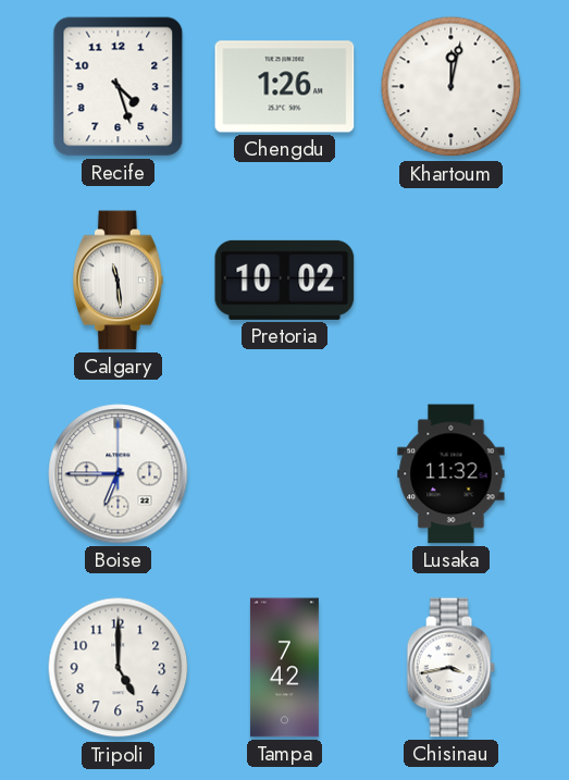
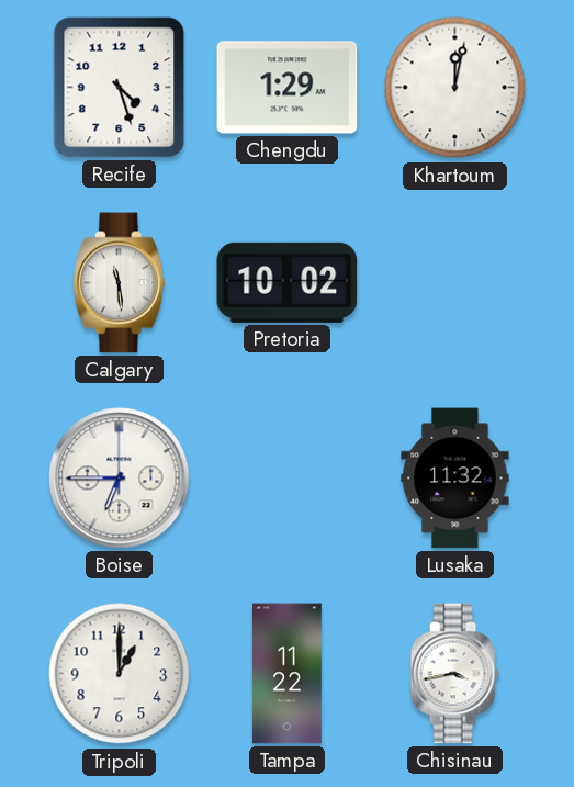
Chengdu: 1:26 -> 1:29
Tripoli: 5:00 -> 1:00
Tampa: 7:42 -> 11:22
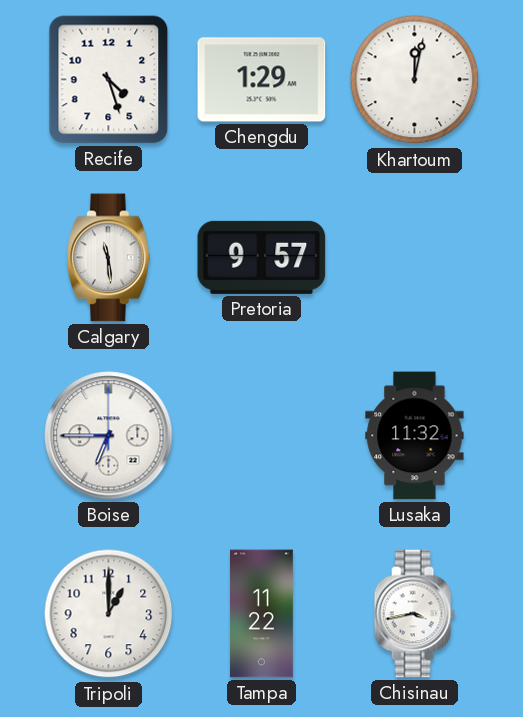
Pretoria: 10:02 -> 9:57
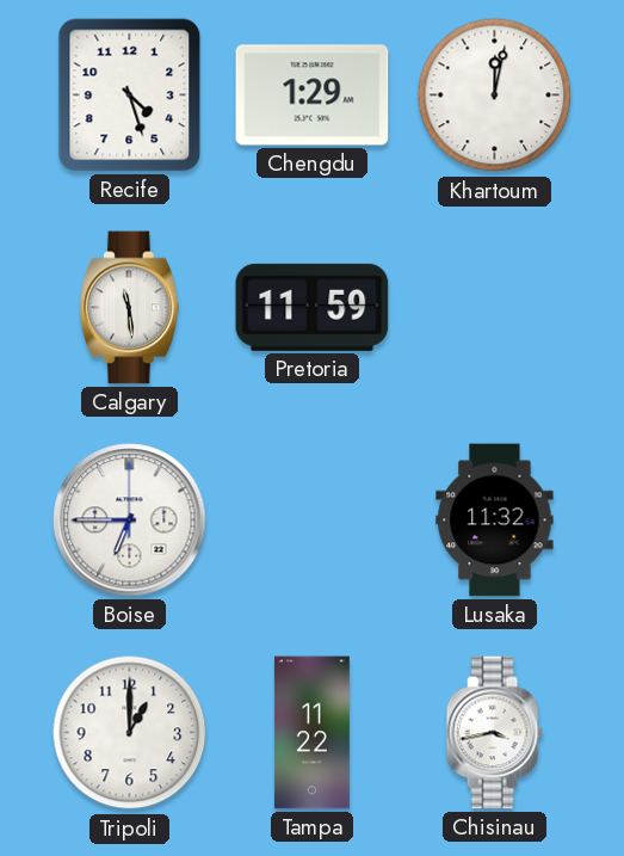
Pretoria: 9:57 -> 11:59
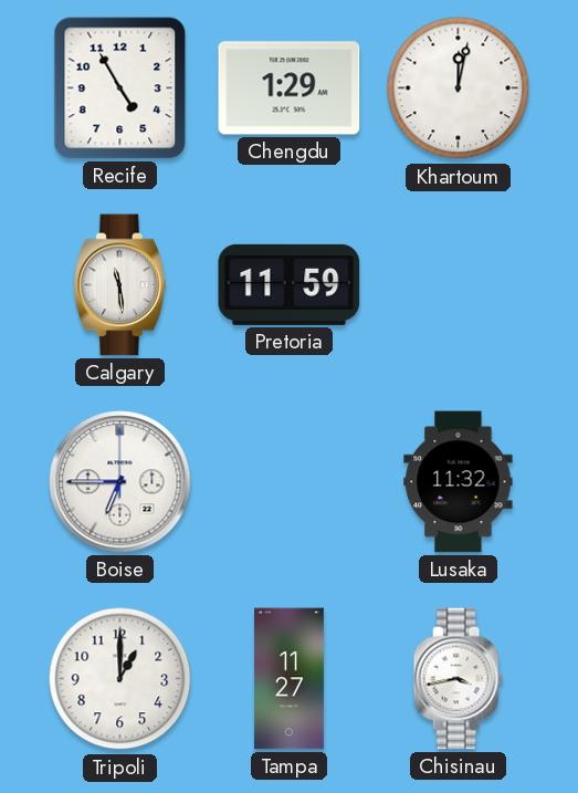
Recife: 4:27 -> 4:55
Tampa: 11:22 -> 11:27
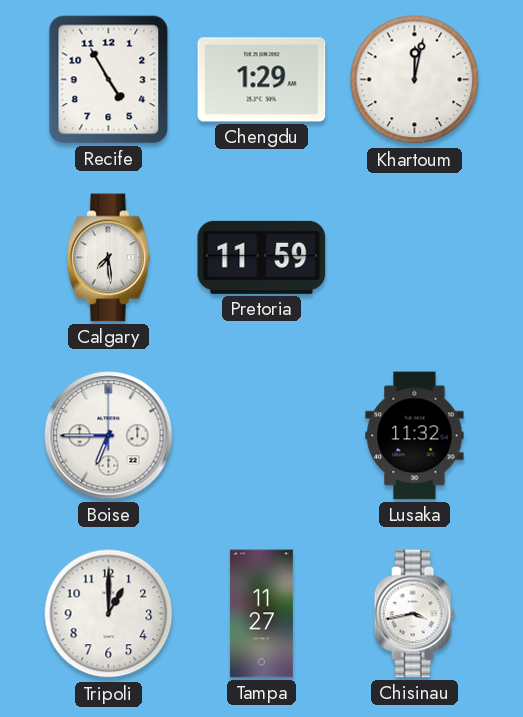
Calgary: 11:29 -> 7:29
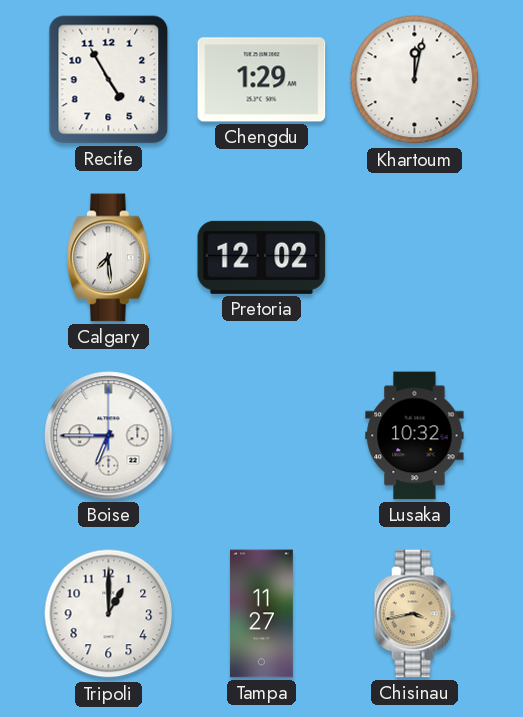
Pretoria: 11:59 -> 12:02
Lusaka: 11:32 -> 10:32
Chisinau dial: white -> champagne
